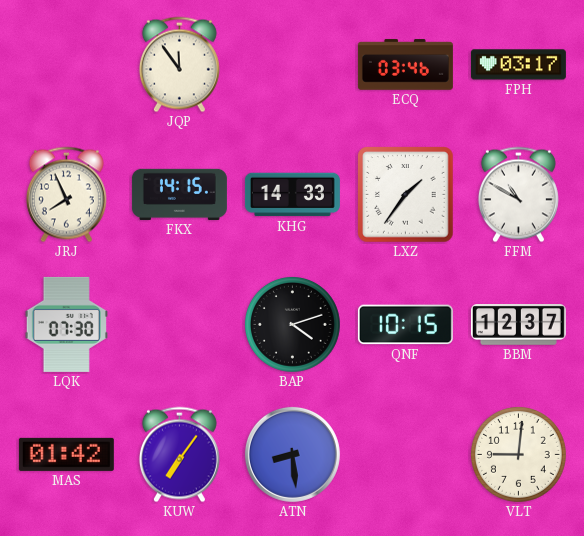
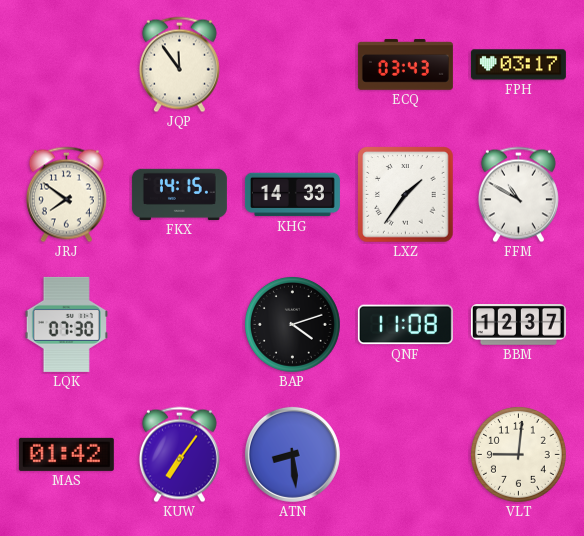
ECQ: 03:46 -> 03:43
JRJ: 7:56 -> 7:51
QNF: 10:15 -> 11:08
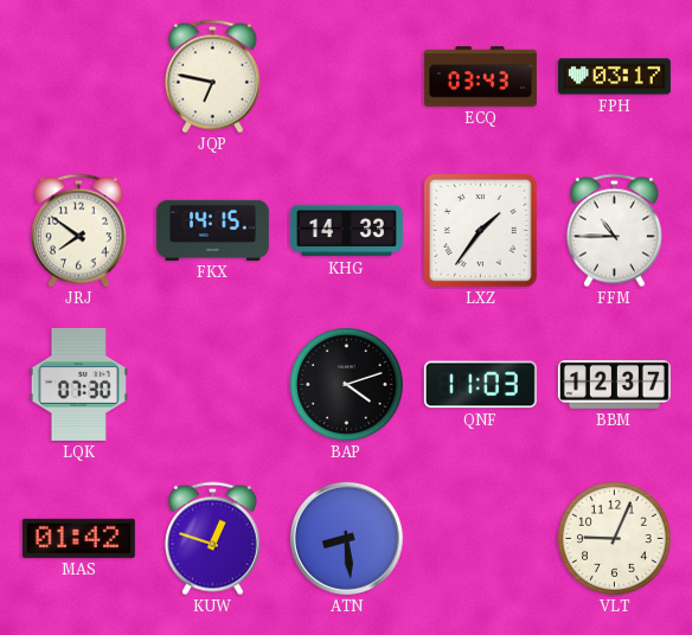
JQP: 11:54 -> 6:47
FFM: 10:50 -> 10:45
QNF: 11:08 -> 11:03
KUW: 7:06 -> 12:48
VLT: 9:01 -> 9:04
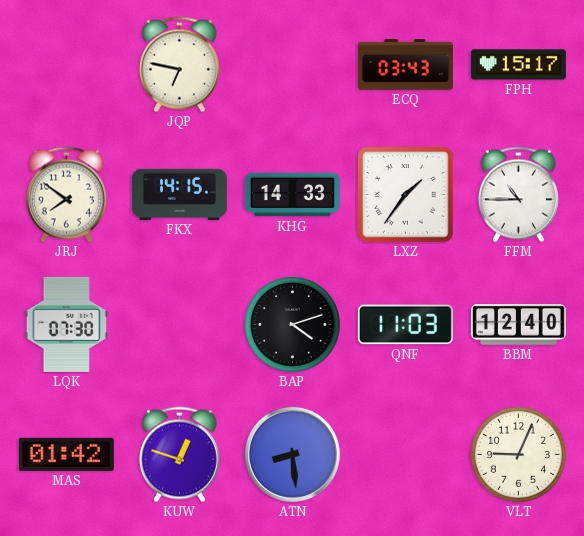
FPH: 03:17 -> 15:17
BBM: 12:37 -> 12:40
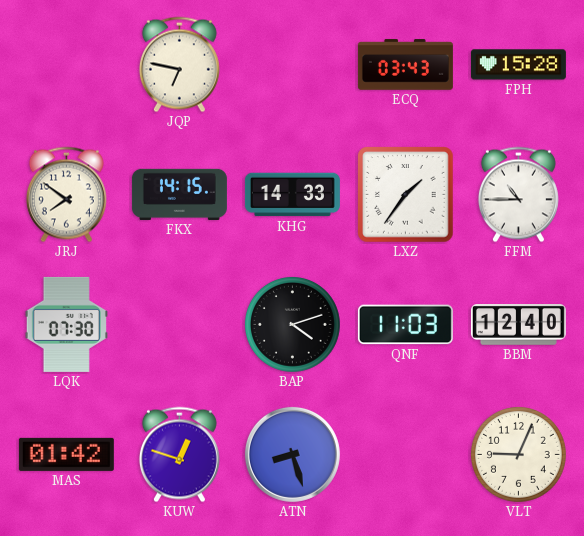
FPH: 15:17 -> 15:28
ATN: 8:29 -> 8:27
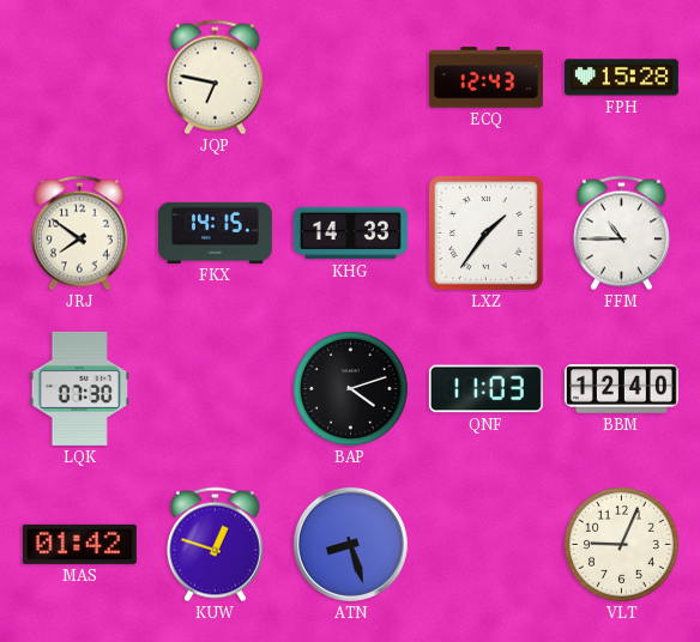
ECQ: 03:43 -> 12:43
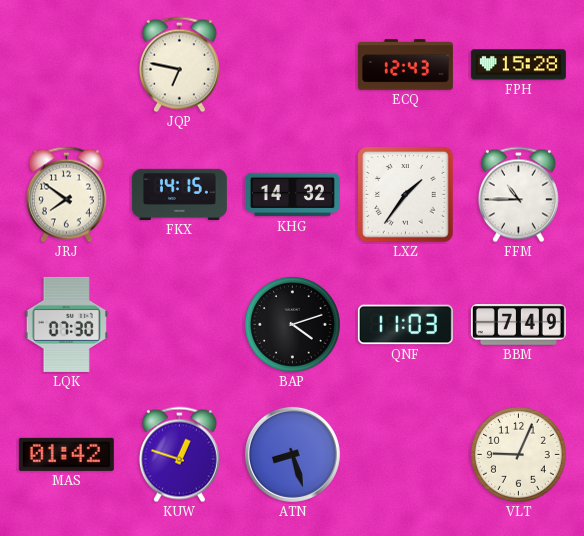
KHG: 14:33 -> 14:32
BBM: 12:40 -> 7:49
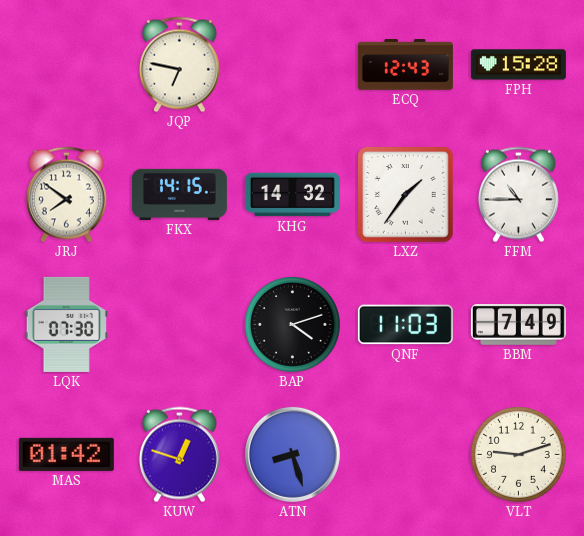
VLT: 9:04 -> 9:12
